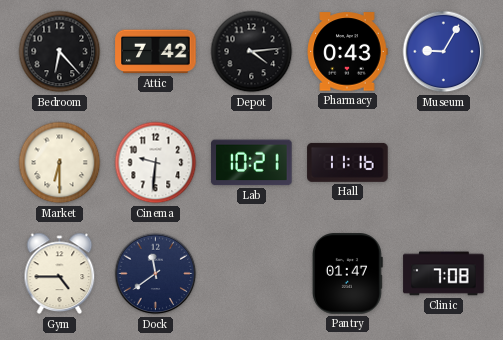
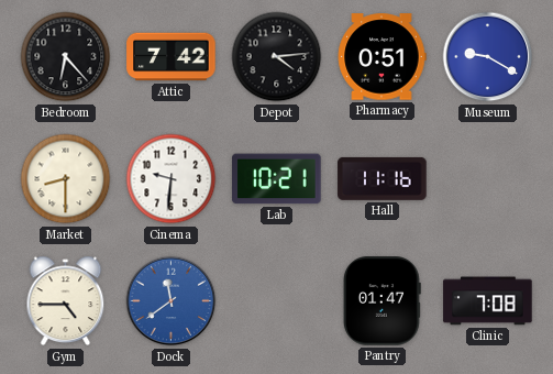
Pharmacy: 0:43 -> 0:51
Museum: 9:05 -> 9:20
Market: 6:30 -> 8:30
Dock dial: navy -> blue
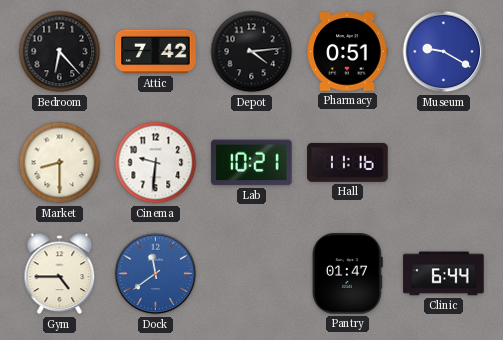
Clinic: 7:08 -> 6:44
